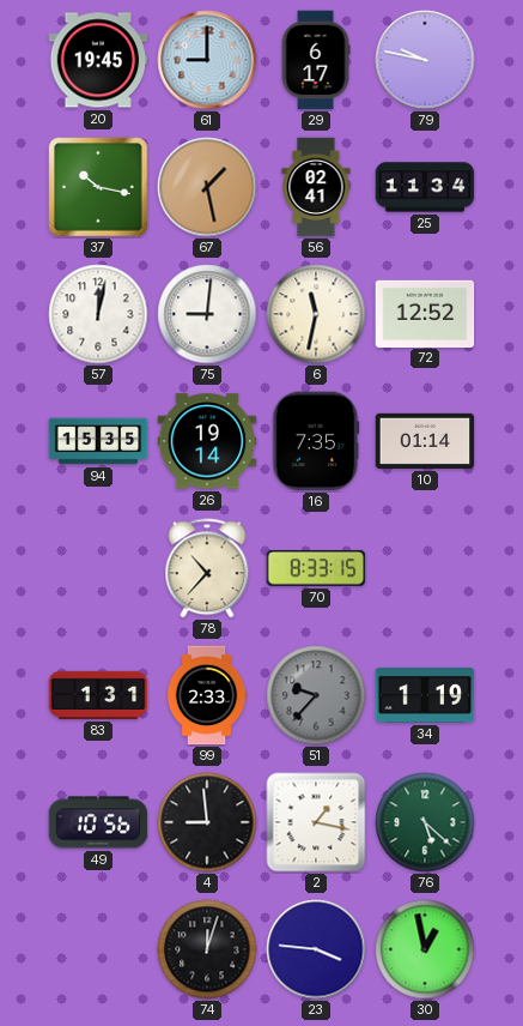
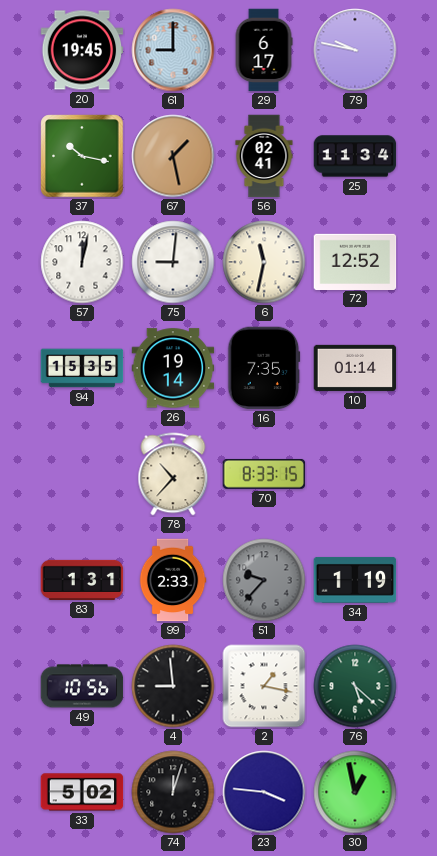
33: none -> 5:02
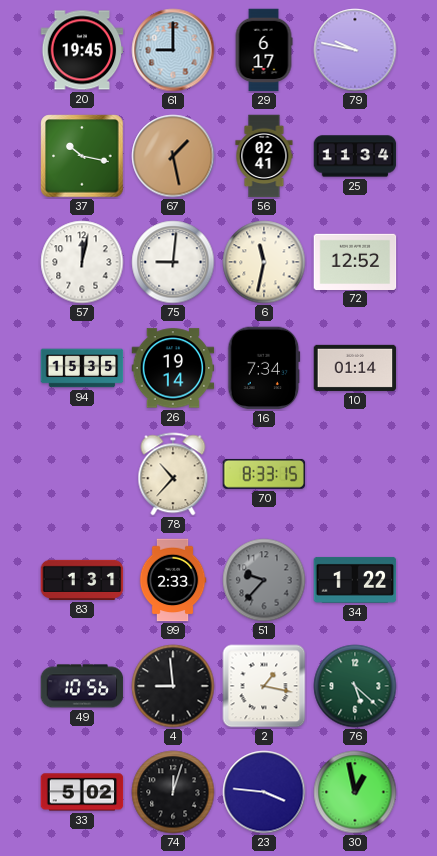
16: 7:35 -> 7:34
34: 1:19 -> 1:22
